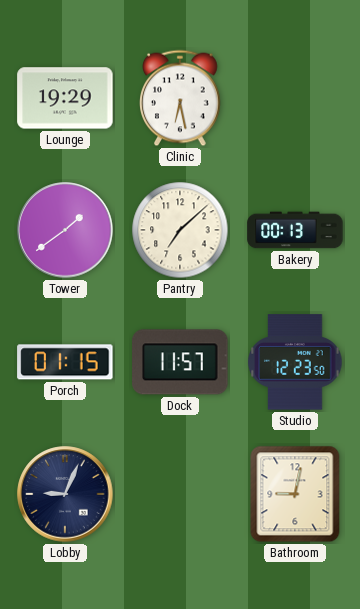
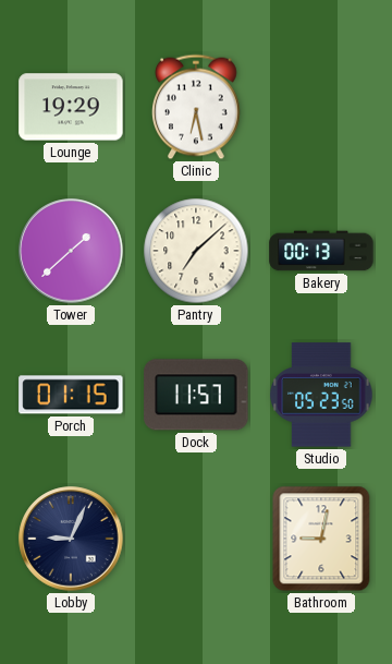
Tower: 1:39 -> 1:38
Studio: 12:23 -> 05:23
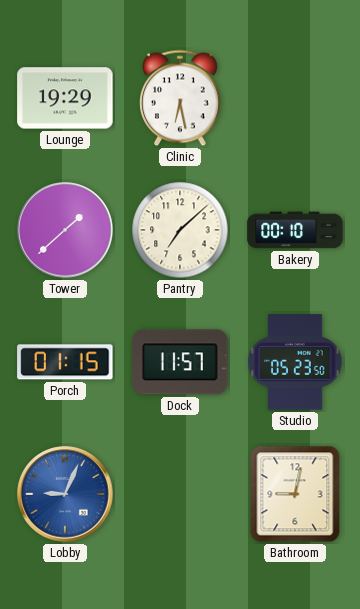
Bakery: 00:13 -> 00:10
Lobby dial: navy -> blue
